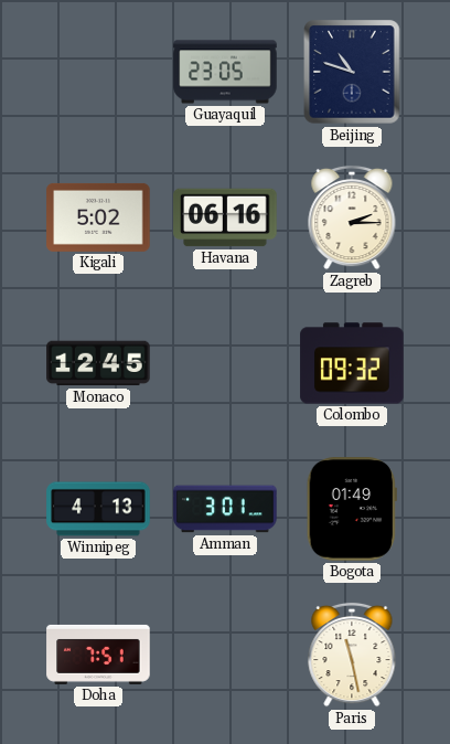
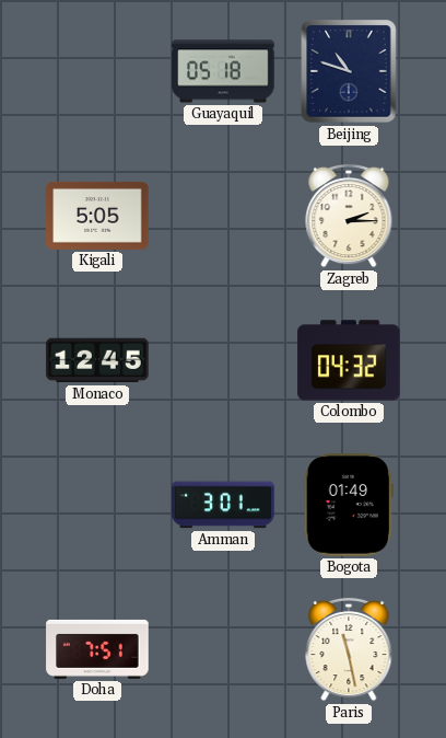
Guayaquil: 23:05 -> 05:18
Kigali: 5:02 -> 5:05
Havana: 06:16 -> none
Colombo: 09:32 -> 04:32
Winnipeg: 4:13 -> none
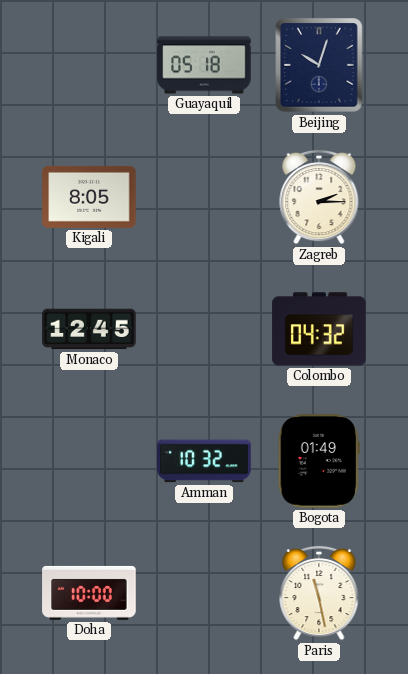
Beijing: 10:48 -> 10:03
Kigali: 5:05 -> 8:05
Amman: 3:01 -> 10:32
Doha: 7:51 -> 10:00
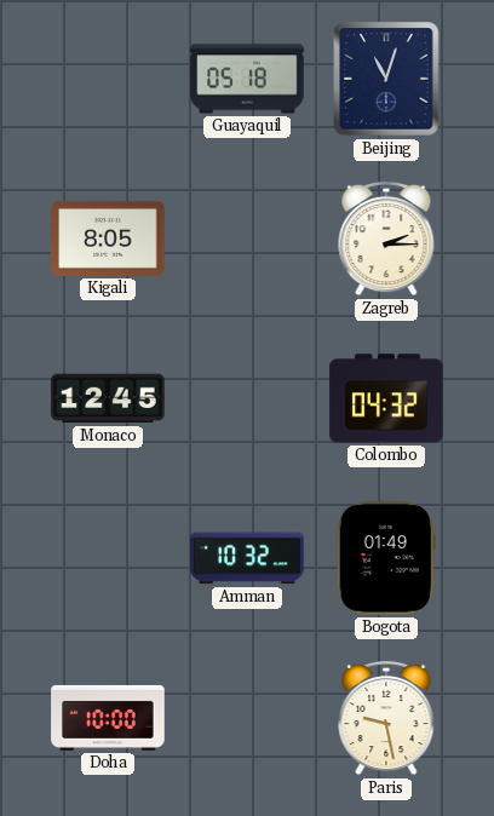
Beijing: 10:03 -> 11:03
Paris: 11:28 -> 9:28
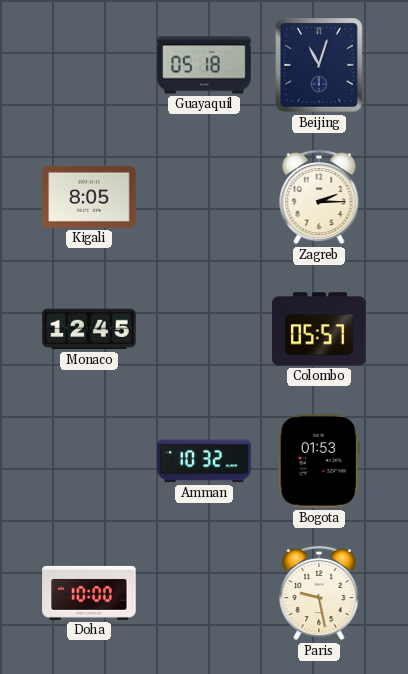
Colombo: 04:32 -> 05:57
Bogota: 01:49 -> 01:53
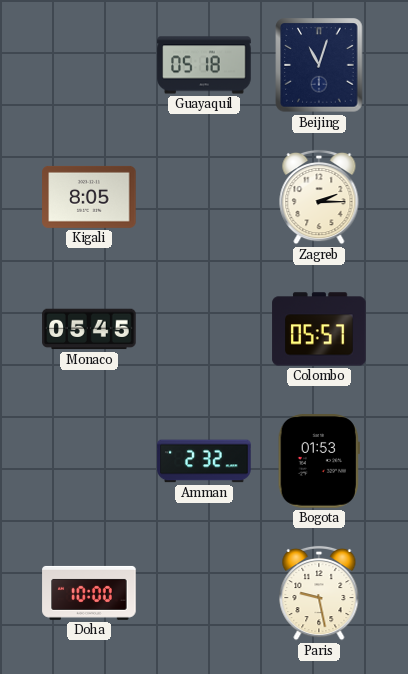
Monaco: 12:45 -> 05:45
Amman: 10:32 -> 2:32
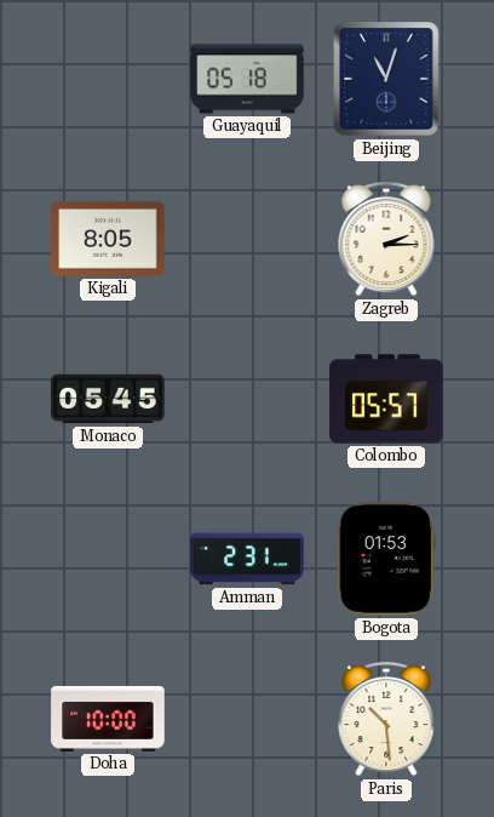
Amman: 2:32 -> 2:31
Paris: 9:28 -> 10:29
